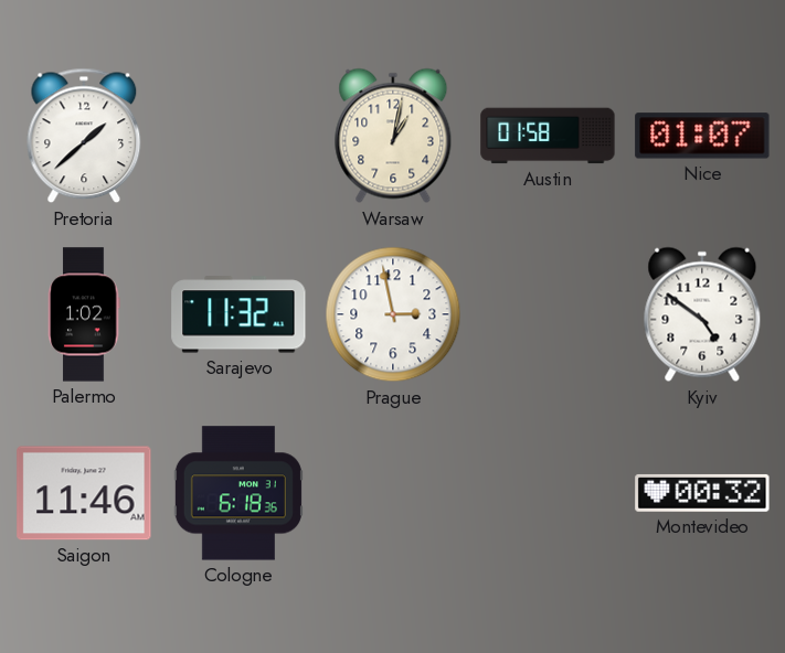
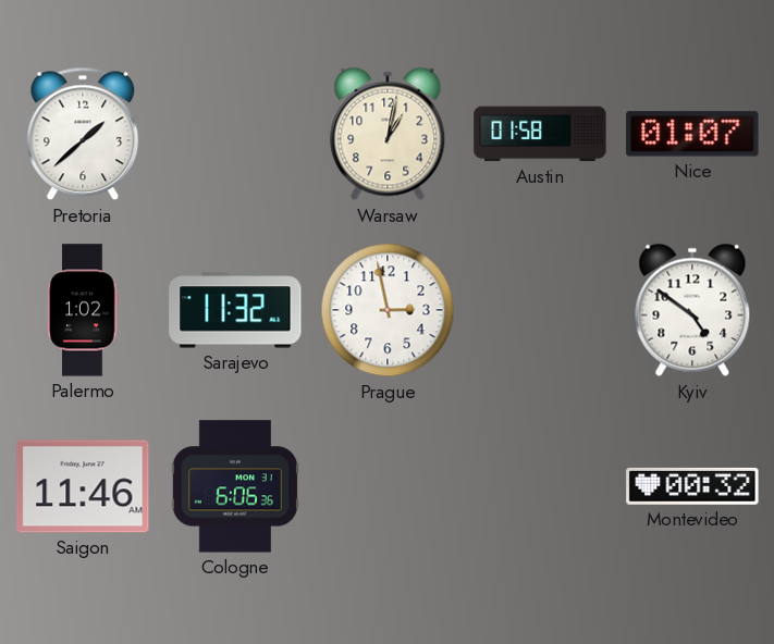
Cologne: 6:18 -> 6:06
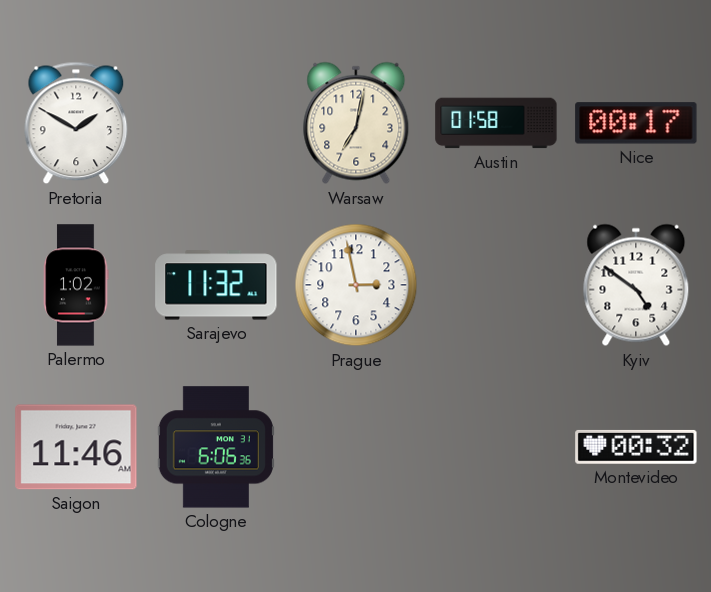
Pretoria: 1:38 -> 1:50
Warsaw: 1:02 -> 7:02
Nice: 01:07 -> 00:17
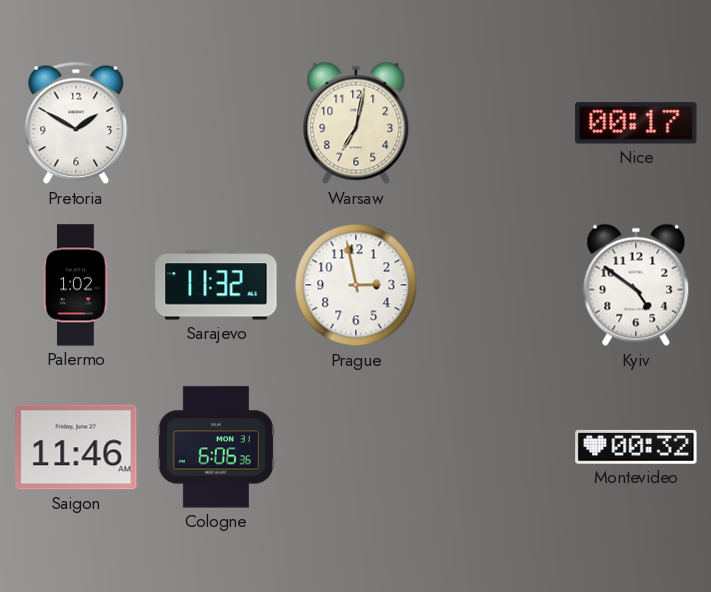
Austin: 01:58 -> none
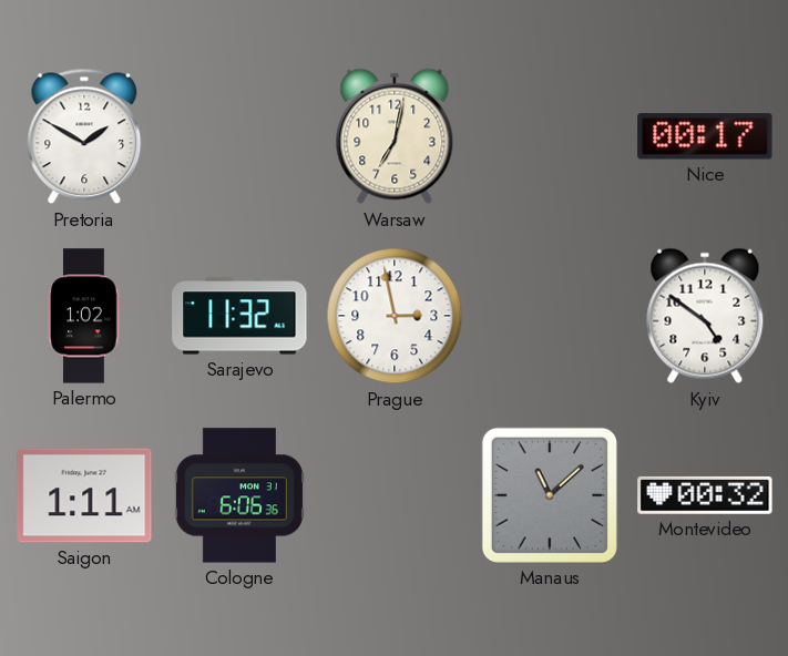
Saigon: 11:46 -> 1:11
Manaus: none -> 11:08
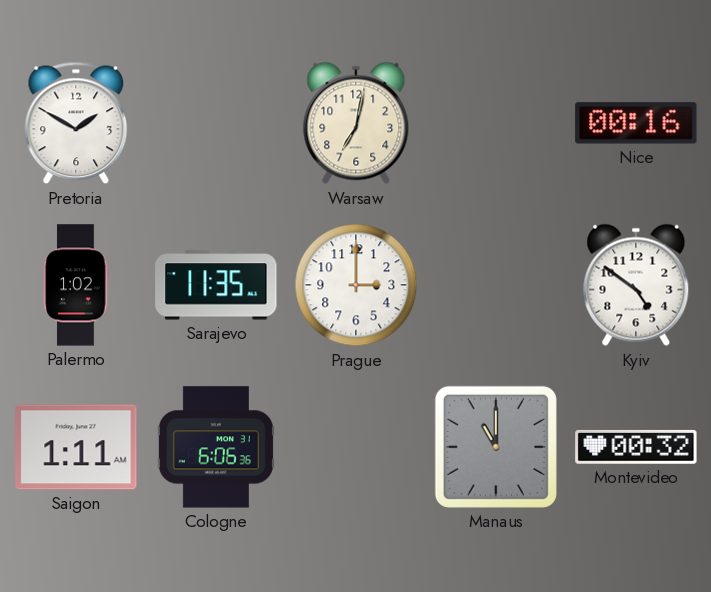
Nice: 00:17 -> 00:16
Sarajevo: 11:32 -> 11:35
Prague: 2:58 -> 3:00
Manaus: 11:08 -> 11:00
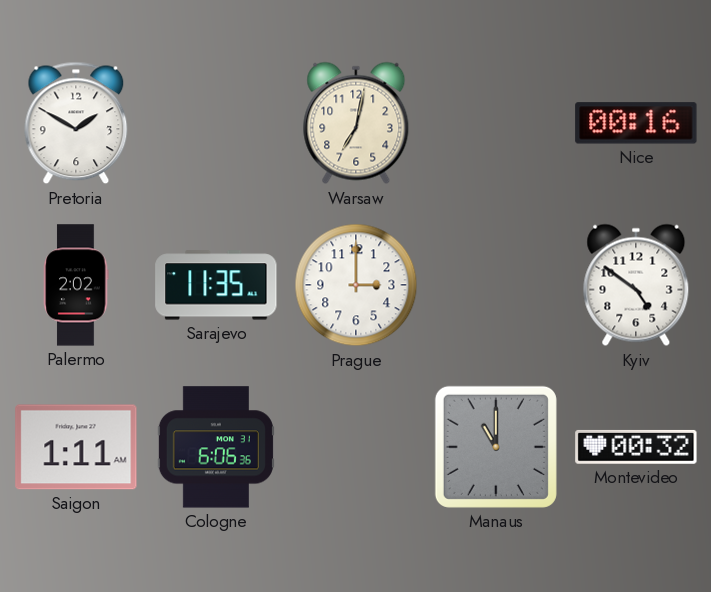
Palermo: 1:02 -> 2:02
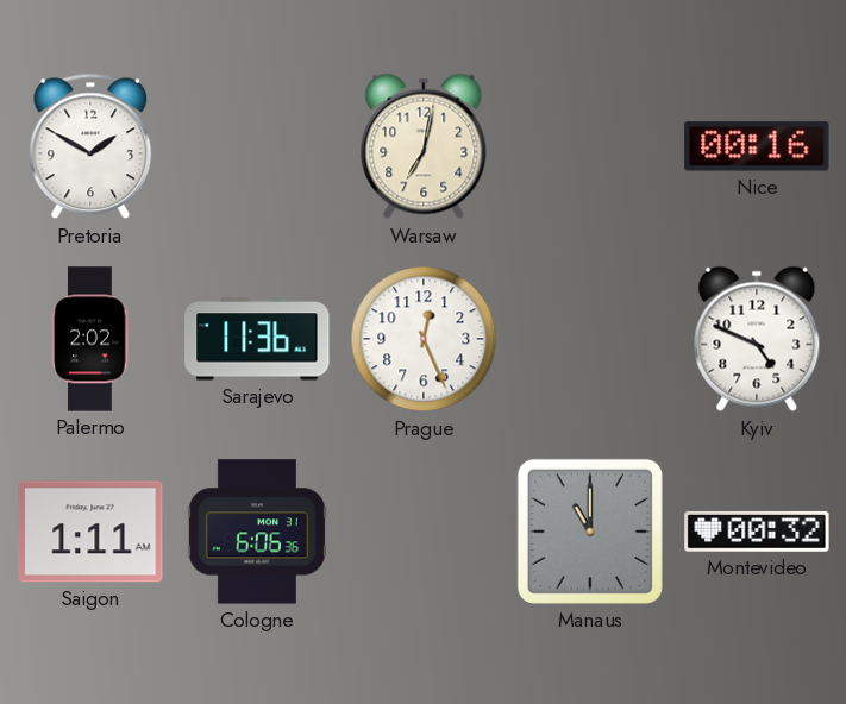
Sarajevo: 11:35 -> 11:36
Prague: 3:00 -> 12:26
Kyiv: 4:51 -> 4:49
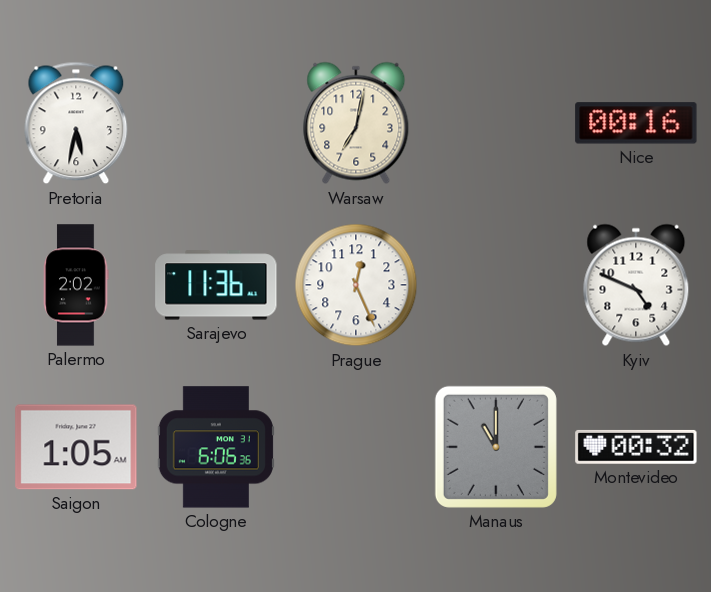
Pretoria: 1:50 -> 5:32
Saigon: 1:11 -> 1:05
